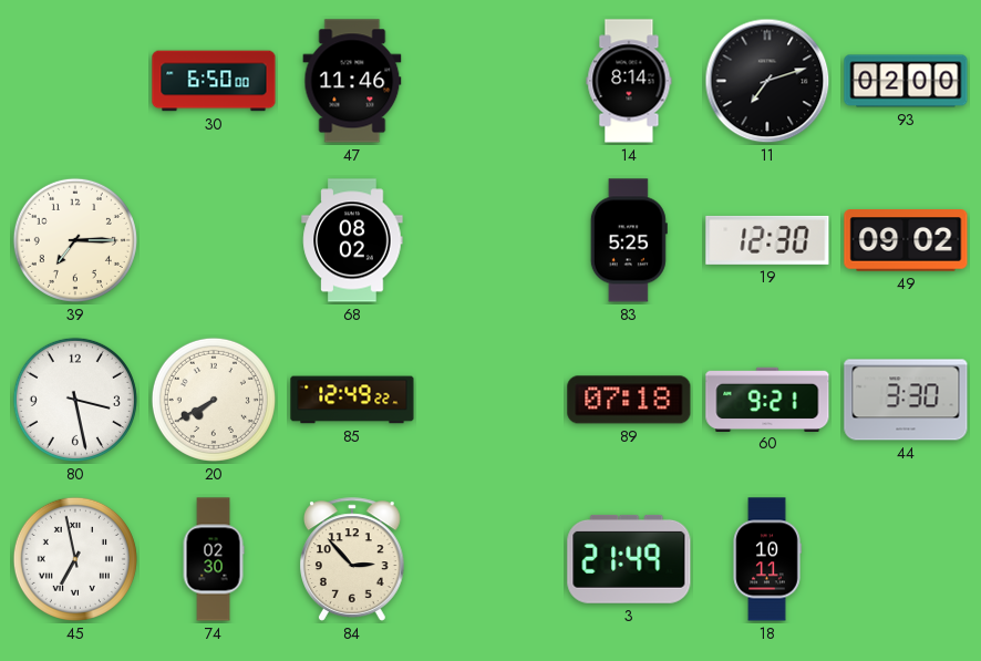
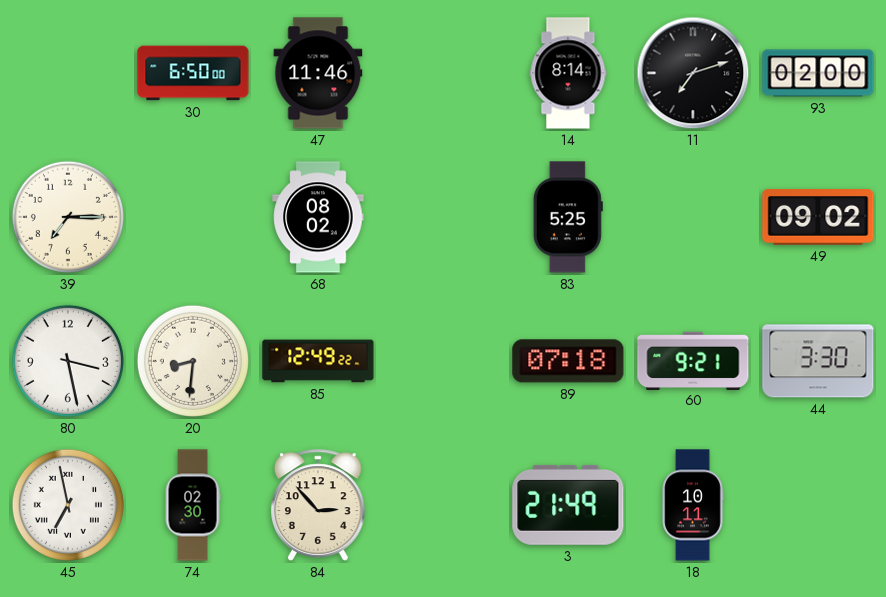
19: 12:30 -> none
20: 7:40 -> 8:31
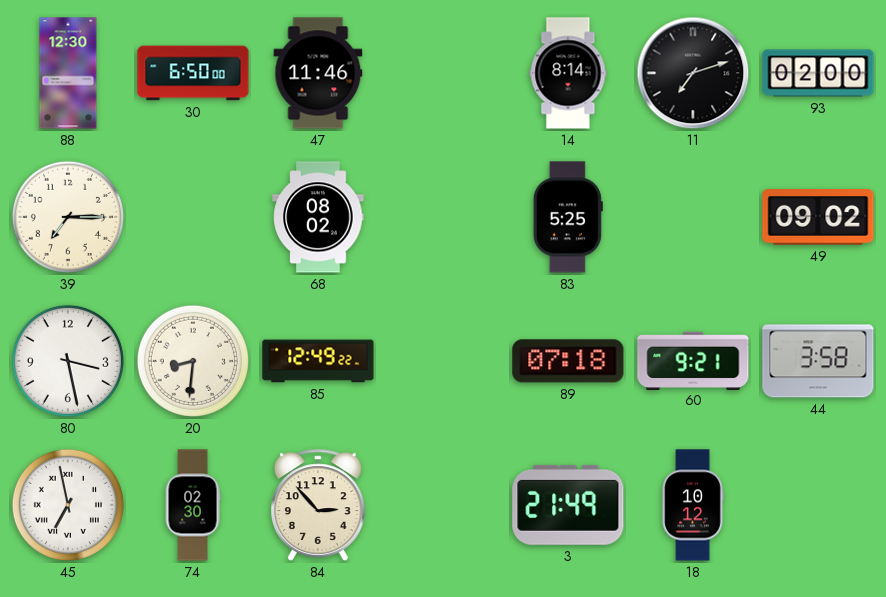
88: none -> 12:30
44: 3:30 -> 3:58
18: 10:11 -> 10:12
